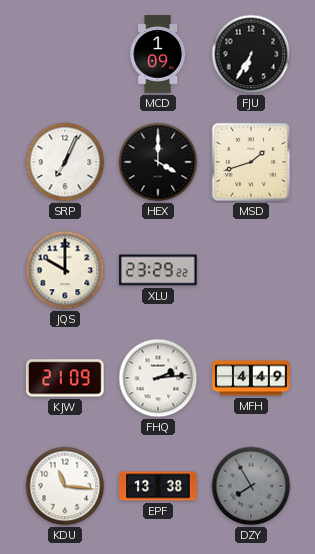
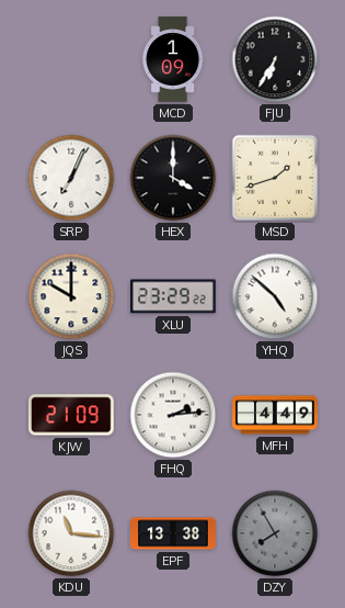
YHQ: none -> 4:52
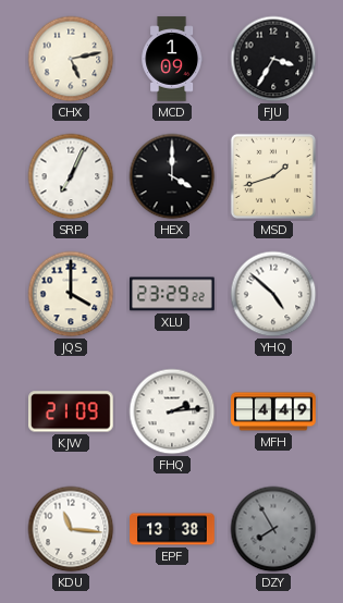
CHX: none -> 5:13
FJU: 6:35 -> 3:35
JQS: 10:00 -> 4:00
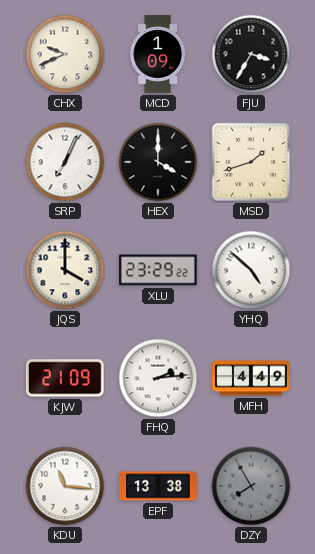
CHX: 5:13 -> 9:41
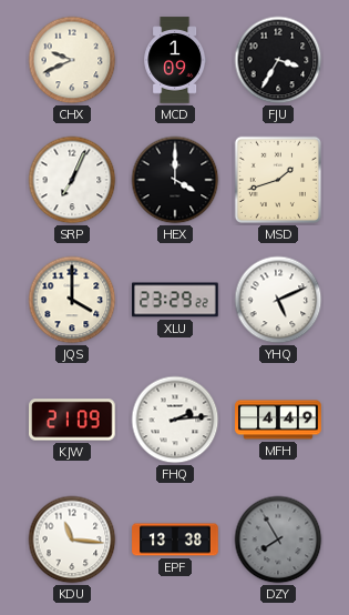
YHQ: 4:52 -> 5:11
